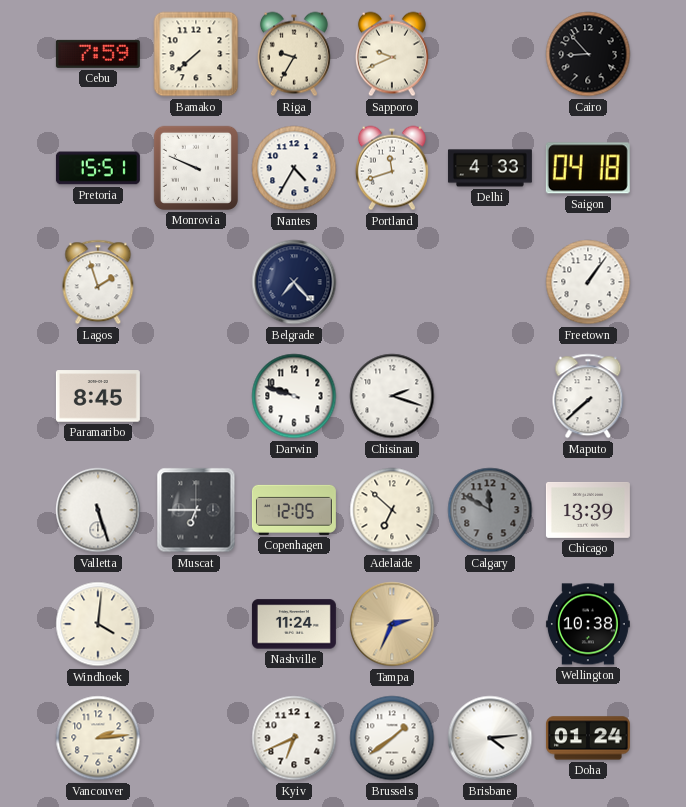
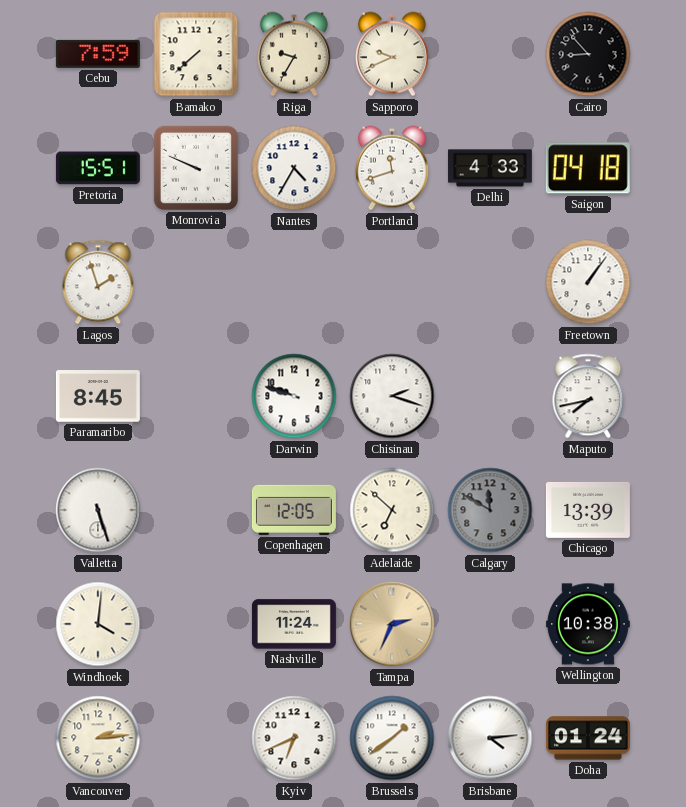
Belgrade: 7:23 -> none
Maputo: 7:38 -> 7:43
Muscat: 6:45 -> none
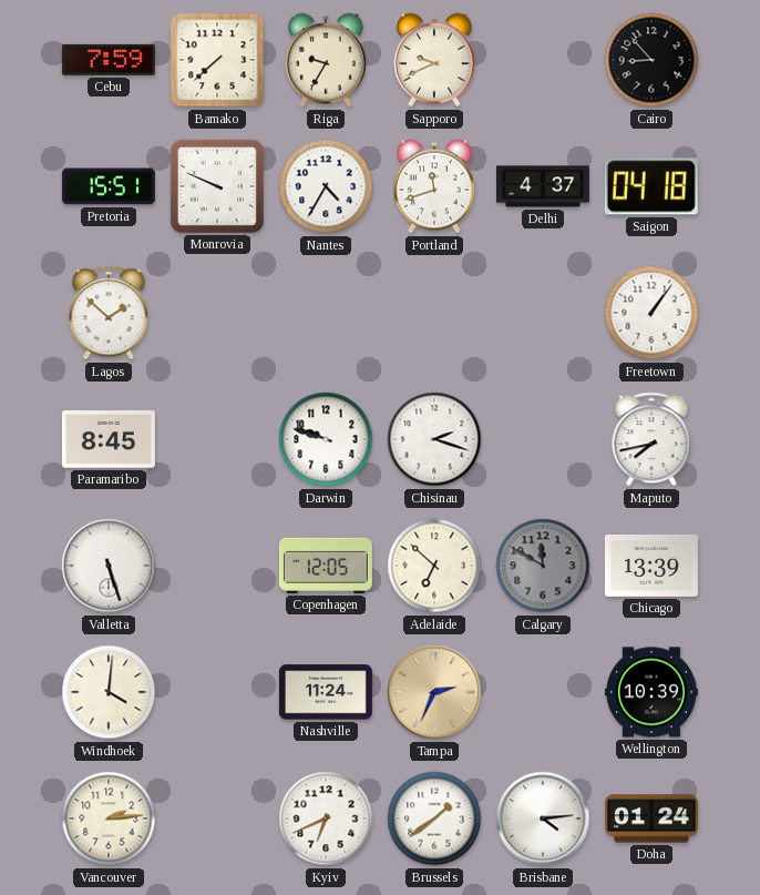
Delhi: 4:33 -> 4:37
Lagos: 1:57 -> 1:52
Wellington: 10:38 -> 10:39
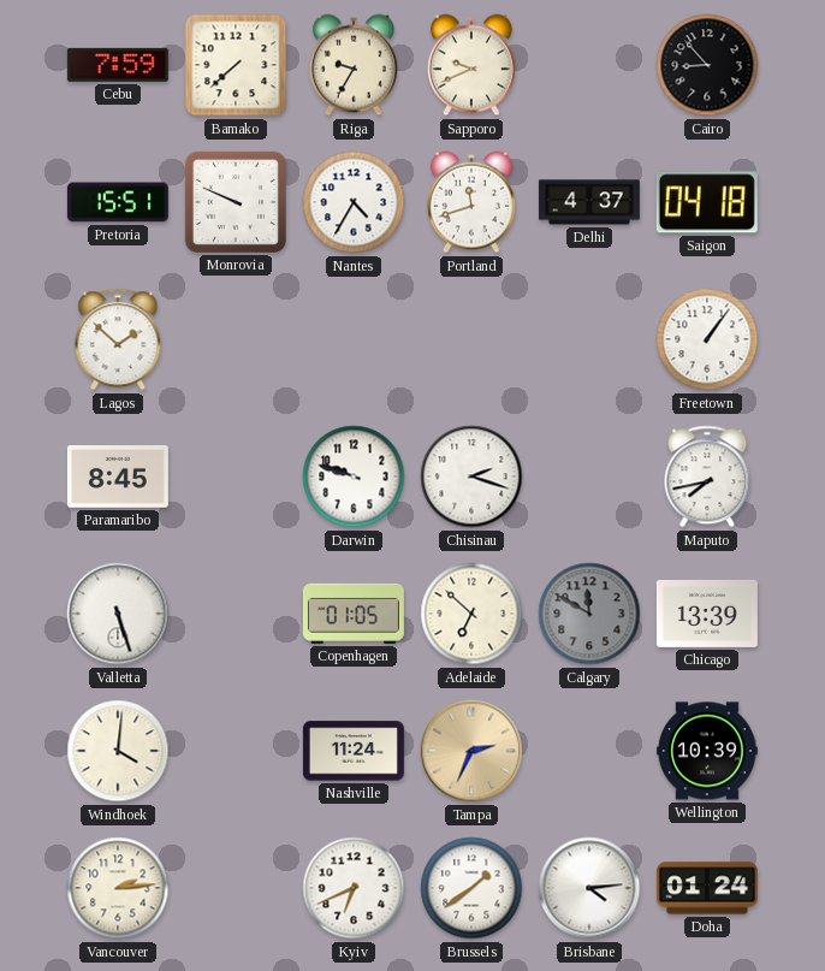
Copenhagen: 12:05 -> 01:05
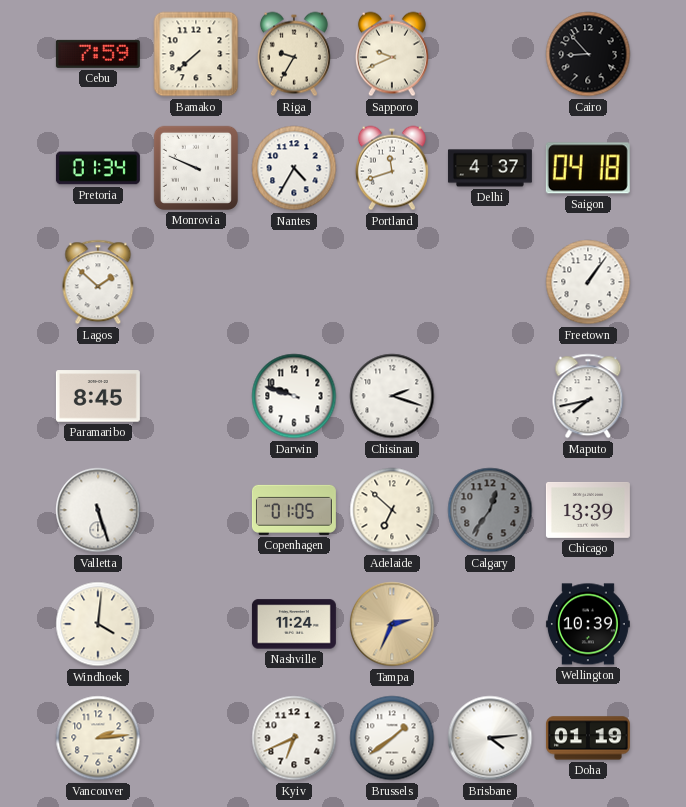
Pretoria: 15:51 -> 01:34
Calgary: 11:50 -> 12:36
Doha: 01:24 -> 01:19
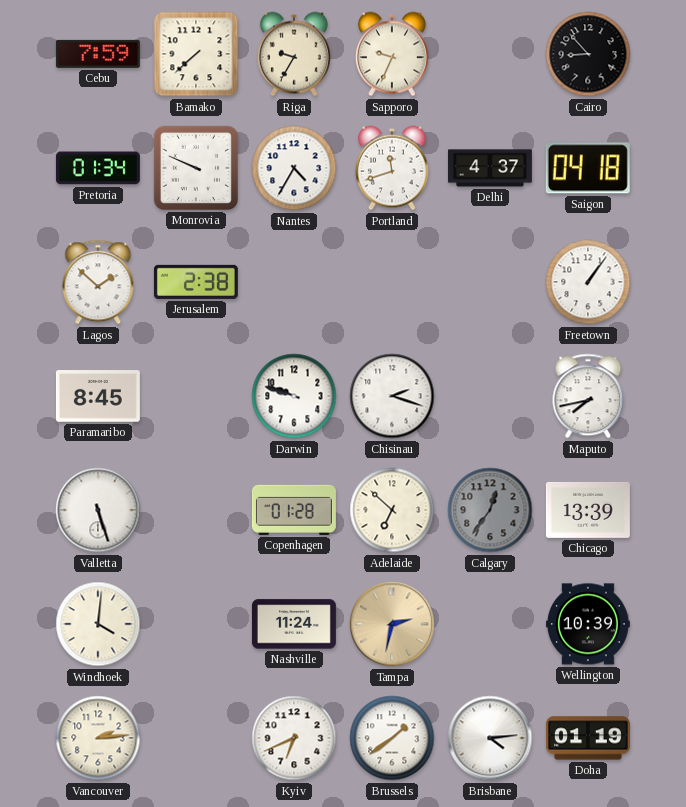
Sapporo: 9:41 -> 9:34
Jerusalem: none -> 2:38
Copenhagen: 01:05 -> 01:28
Tampa: 2:34 -> 2:32
